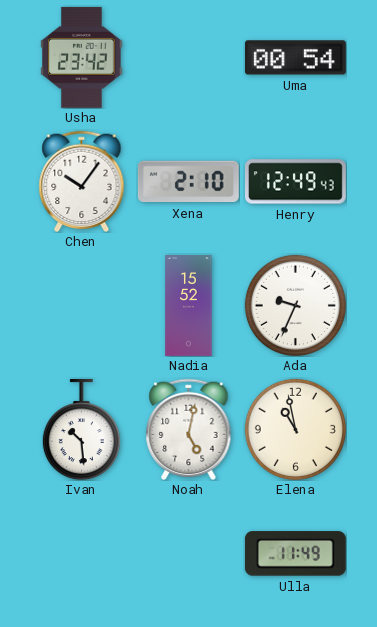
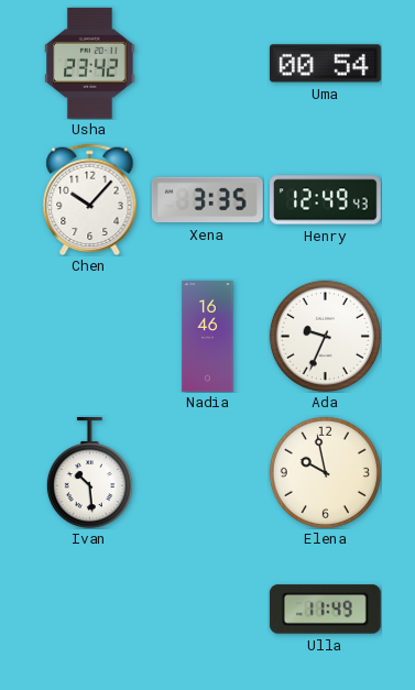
Chen: 10:06 -> 10:07
Xena: 2:10 -> 3:35
Nadia: 15:52 -> 16:46
Noah: 5:02 -> none
Elena: 10:58 -> 9:58
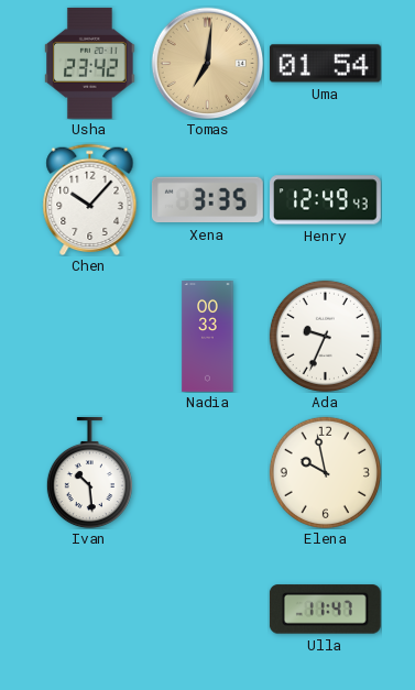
Tomas: none -> 7:01
Uma: 00:54 -> 01:54
Nadia: 16:46 -> 00:33
Ulla: 11:49 -> 11:47
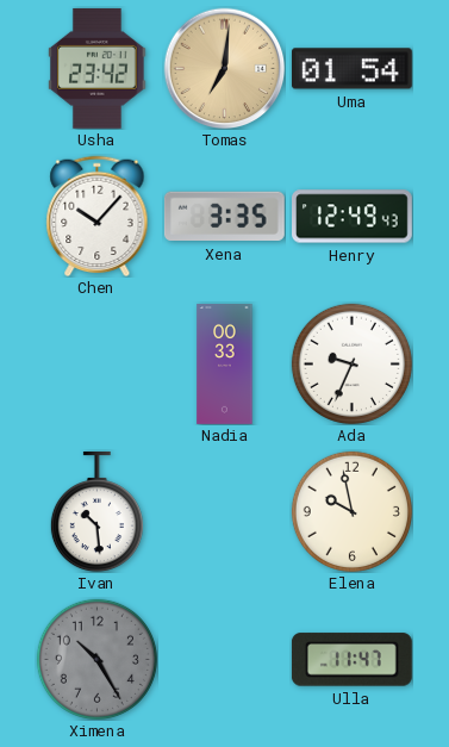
Ximena: none -> 10:25
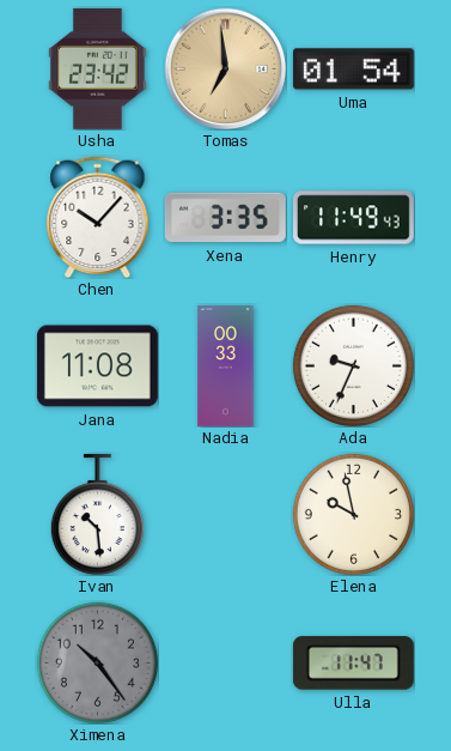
Tomas: 7:01 -> 6:59
Henry: 12:49 -> 11:49
Jana: none -> 11:08
Ximena: 10:25 -> 10:24
